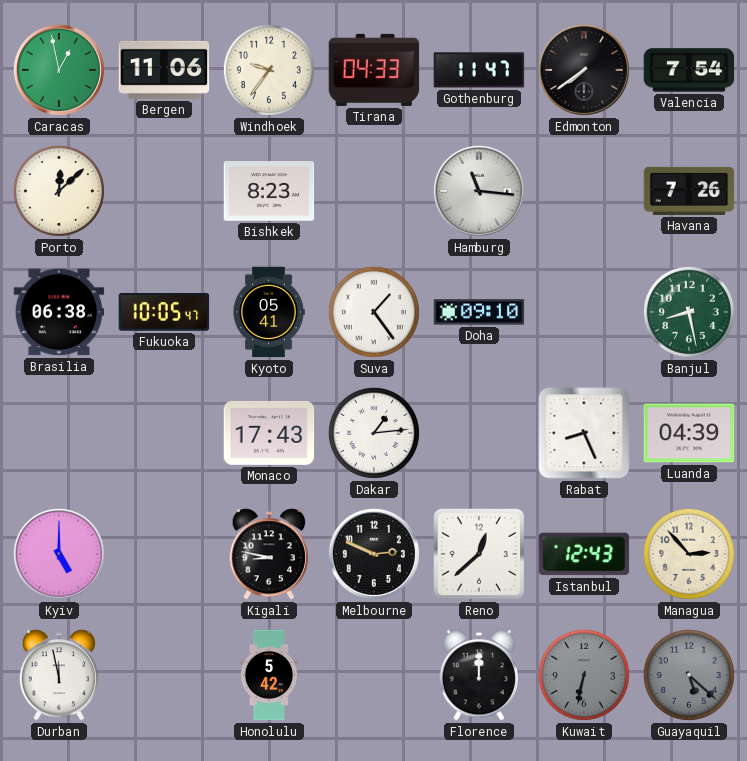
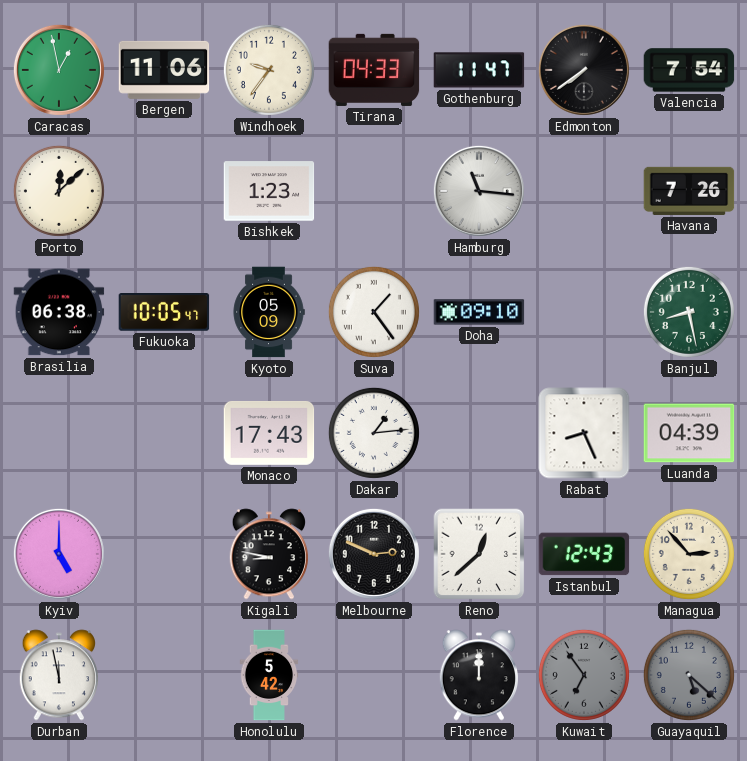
Bishkek: 8:23 -> 1:23
Kyoto: 05:41 -> 05:09
Kuwait: 6:32 -> 6:54
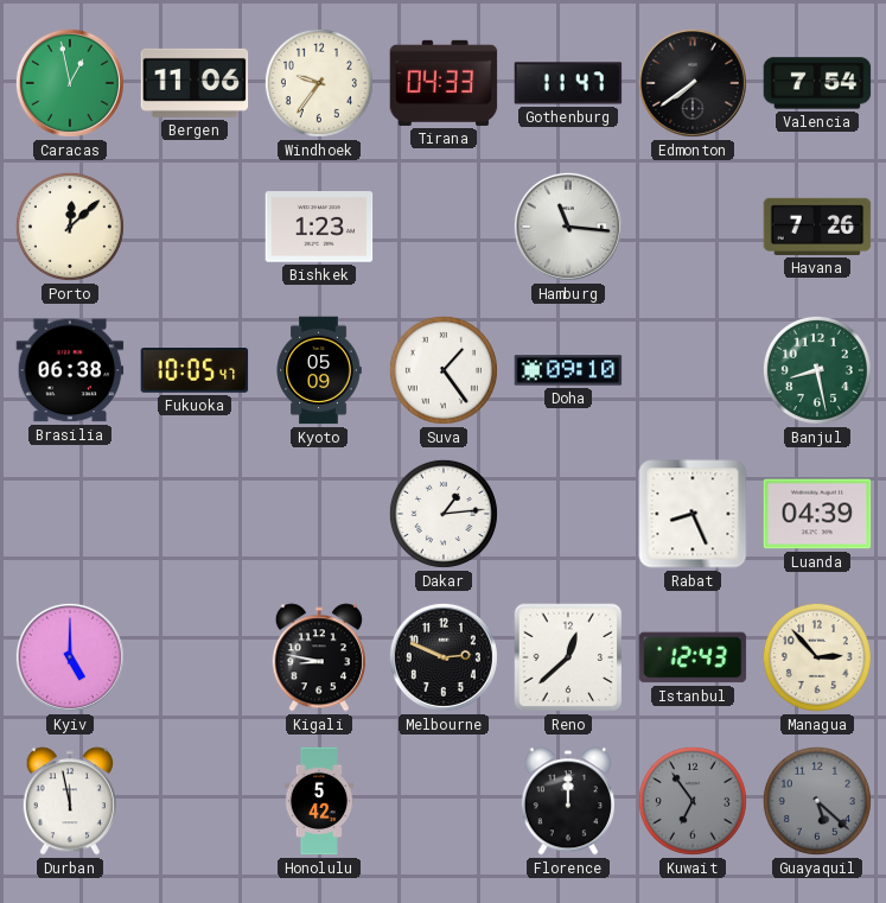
Monaco: 17:43 -> none
